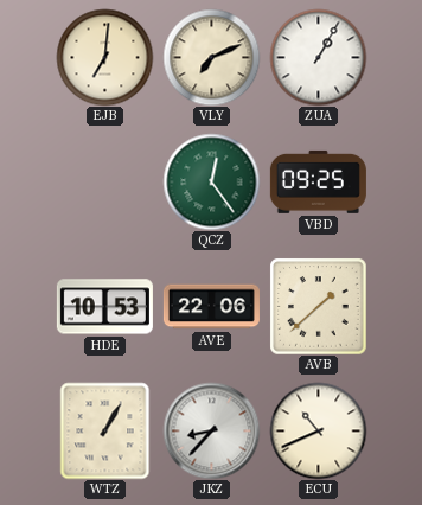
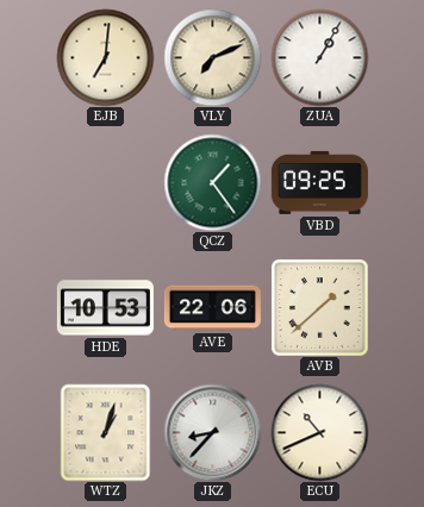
QCZ: 12:24 -> 1:24
WTZ: 1:05 -> 1:03
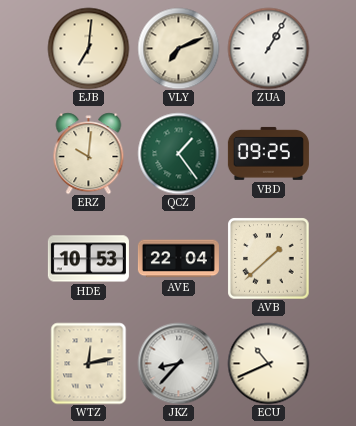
ERZ: none -> 10:01
AVE: 22:06 -> 22:04
WTZ: 1:03 -> 12:13
